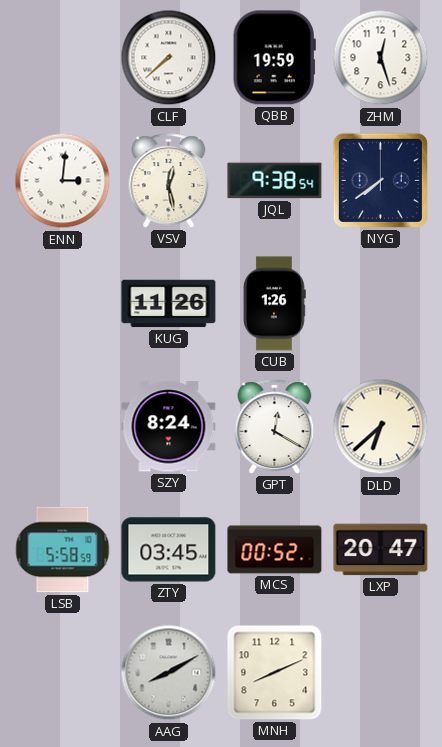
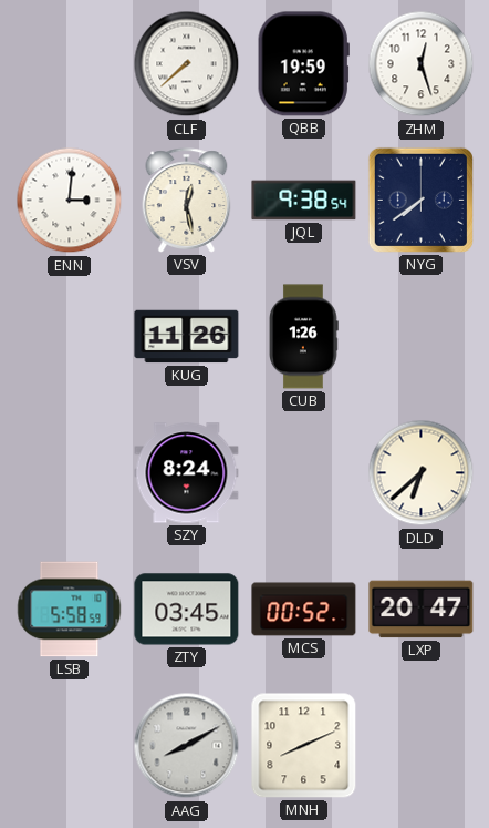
GPT: 12:20 -> none
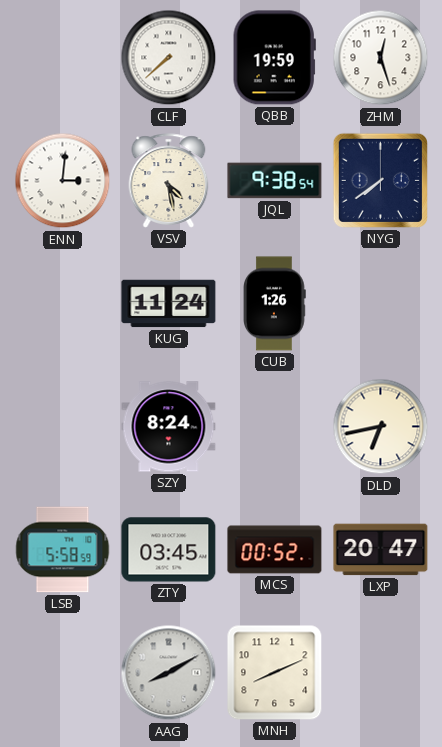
VSV: 12:28 -> 4:28
KUG: 11:26 -> 11:24
DLD: 6:38 -> 6:43
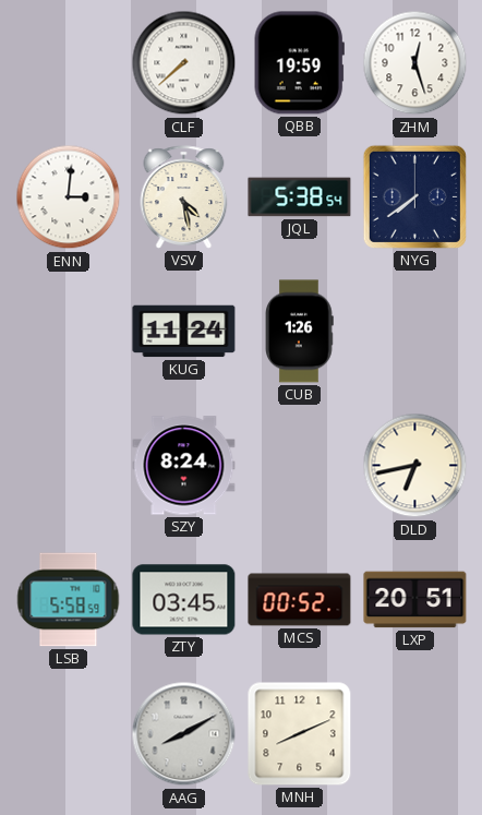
JQL: 9:38 -> 5:38
LXP: 20:47 -> 20:51
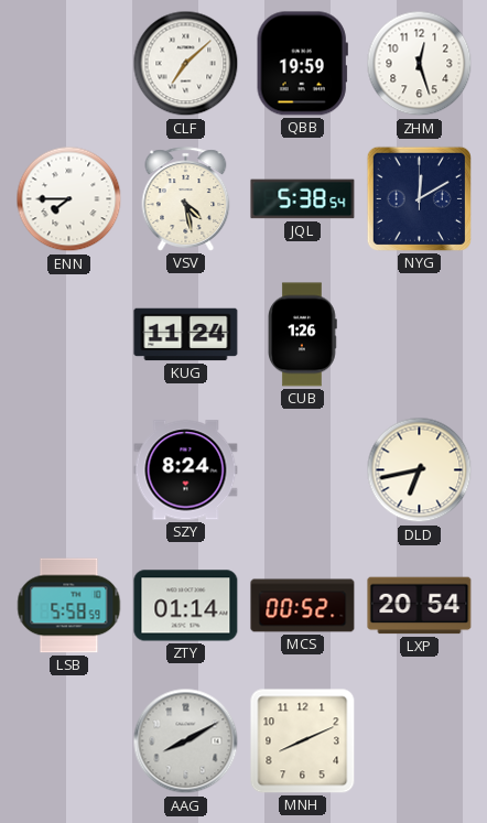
CLF: 7:38 -> 7:08
ENN: 3:01 -> 7:45
NYG: 7:39 -> 12:10
ZTY: 03:45 -> 01:14
LXP: 20:51 -> 20:54
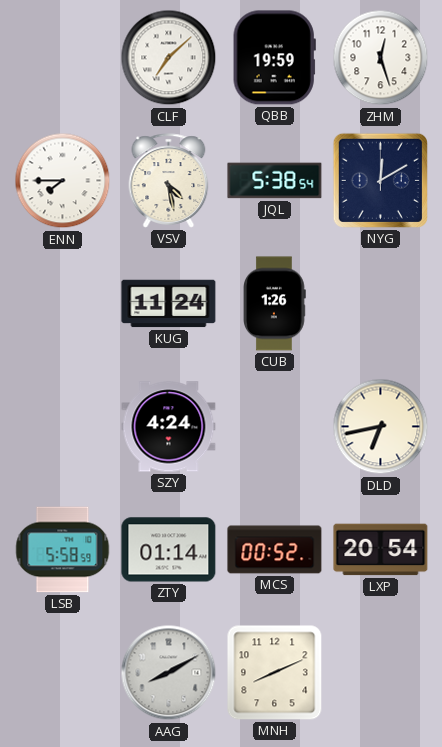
SZY: 8:24 -> 4:24
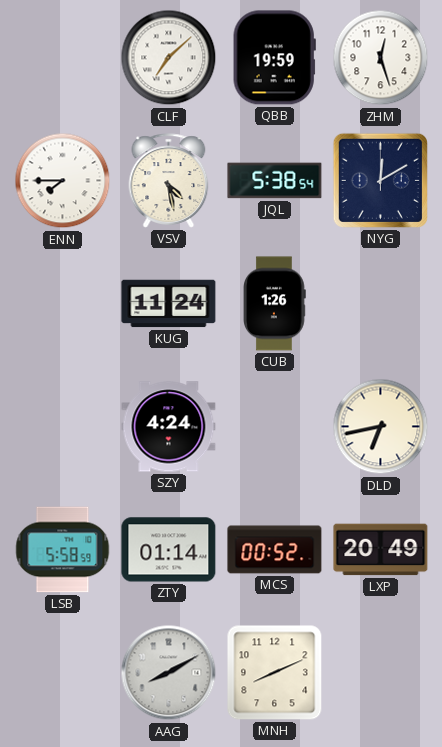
LXP: 20:54 -> 20:49
